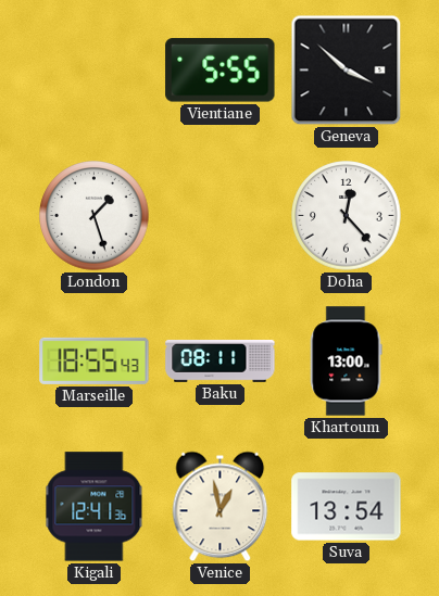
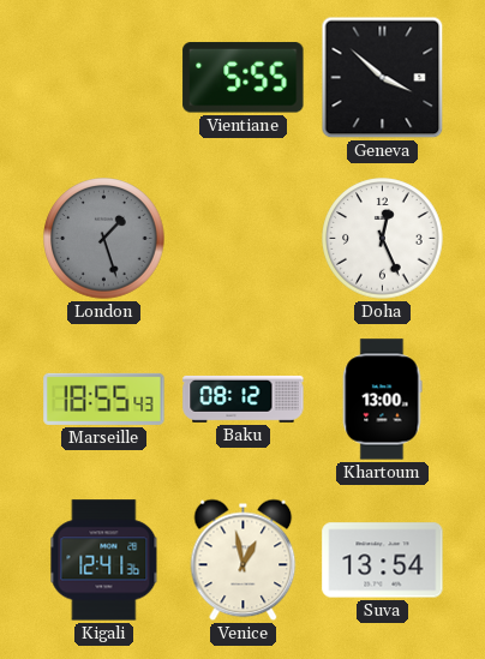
London dial: white -> grey
Doha: 12:23 -> 12:26
Baku: 08:11 -> 08:12
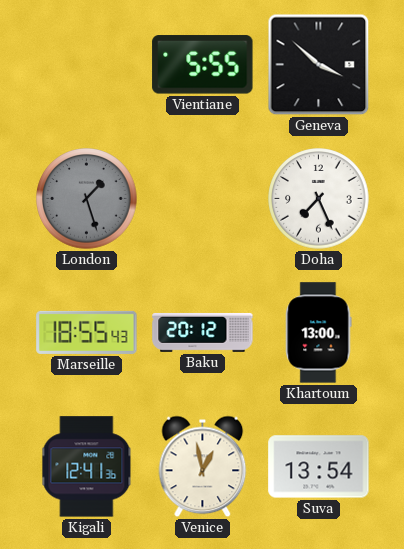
Doha: 12:26 -> 7:26
Baku: 08:12 -> 20:12
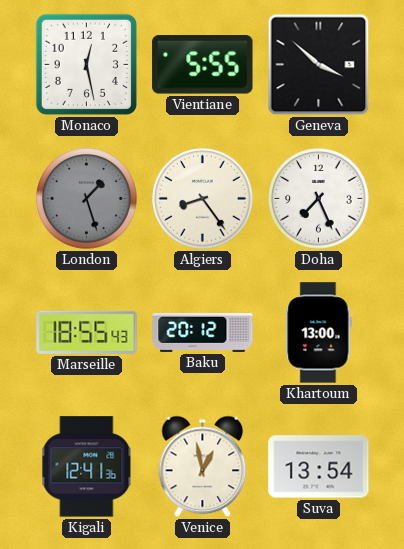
Monaco: none -> 12:28
Algiers: none -> 8:24
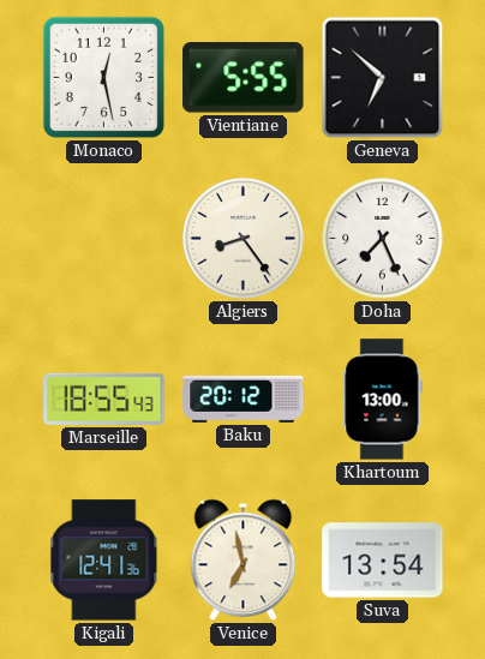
Geneva: 3:52 -> 6:52
London: 1:27 -> none
Venice: 12:58 -> 6:58
